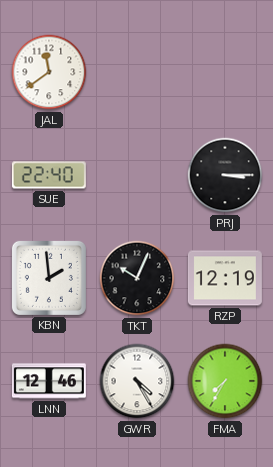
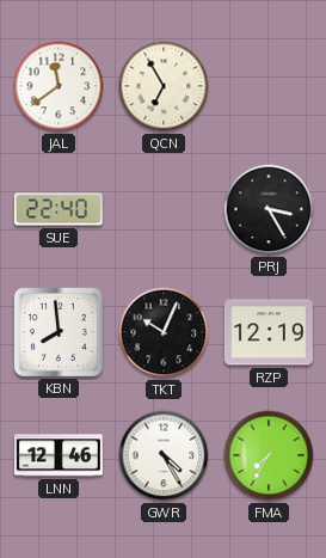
QCN: none -> 6:55
PRJ: 3:15 -> 3:25
KBN: 1:59 -> 7:59
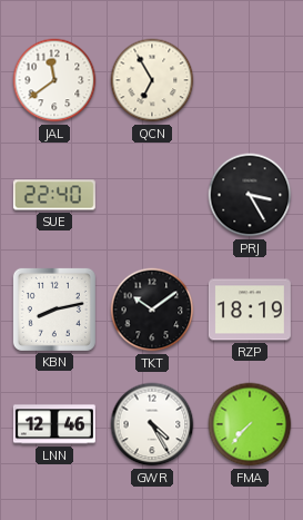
KBN: 7:59 -> 8:13
TKT: 10:04 -> 10:09
RZP: 12:19 -> 18:19
FMA: 7:35 -> 7:37
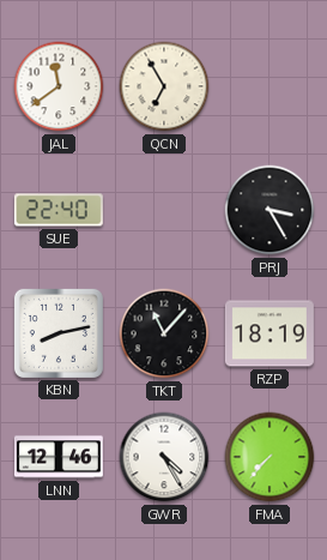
TKT: 10:09 -> 11:07
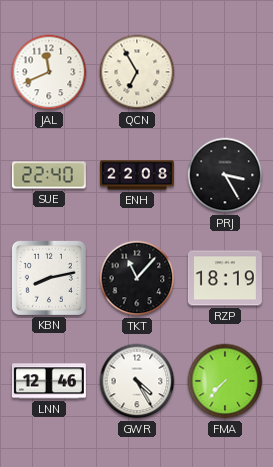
JAL: 11:39 -> 11:41
ENH: none -> 22:08
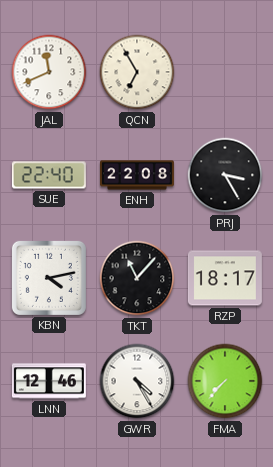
KBN: 8:13 -> 4:13
RZP: 18:19 -> 18:17
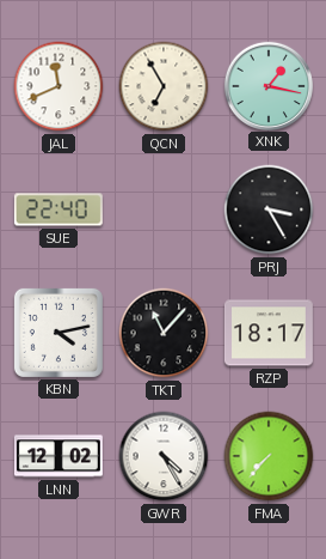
XNK: none -> 1:17
ENH: 22:08 -> none
LNN: 12:46 -> 12:02
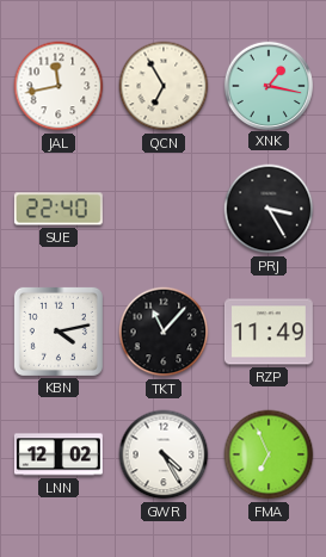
JAL: 11:41 -> 11:43
RZP: 18:17 -> 11:49
FMA: 7:37 -> 6:56
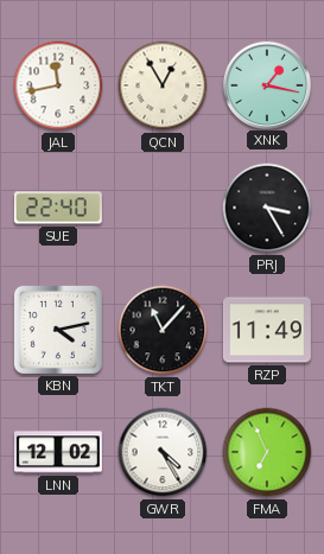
QCN: 6:55 -> 12:55
